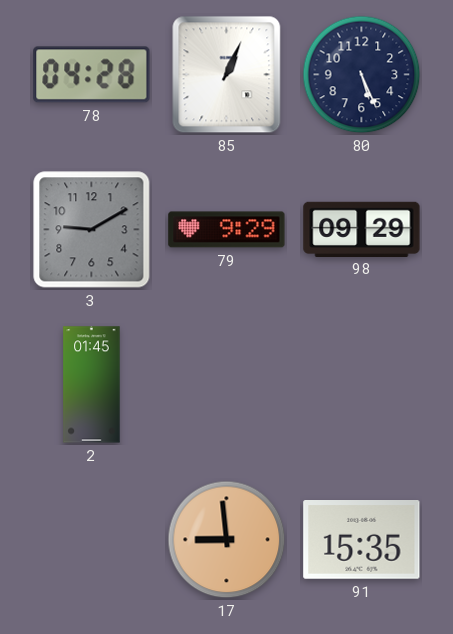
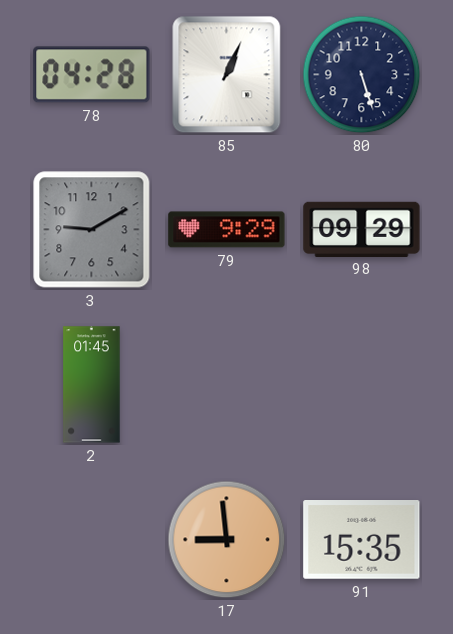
80: 5:26 -> 5:27
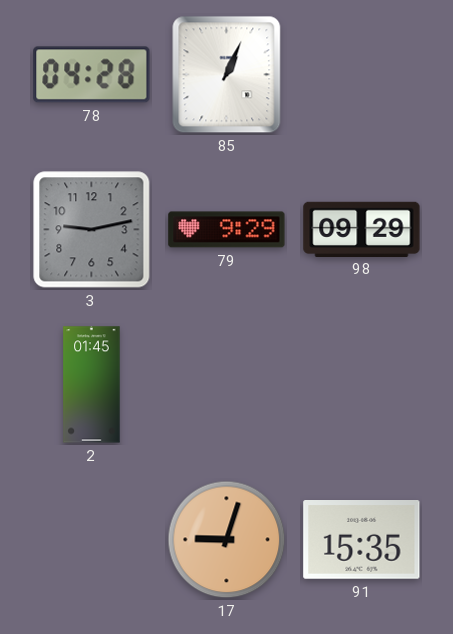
80: 5:27 -> none
3: 9:10 -> 9:13
17: 8:59 -> 9:03
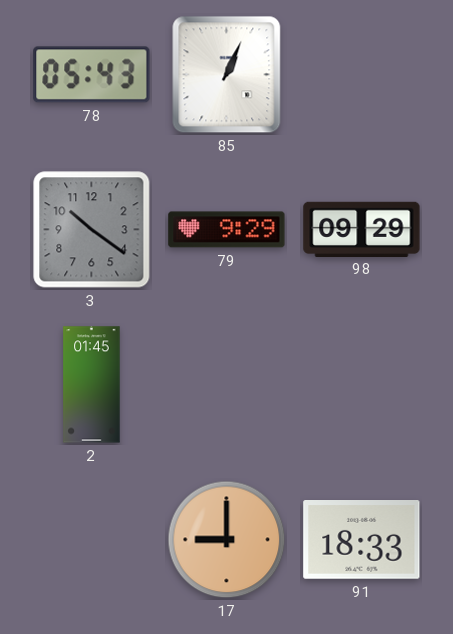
78: 04:28 -> 05:43
3: 9:13 -> 10:21
17: 9:03 -> 9:00
91: 15:35 -> 18:33
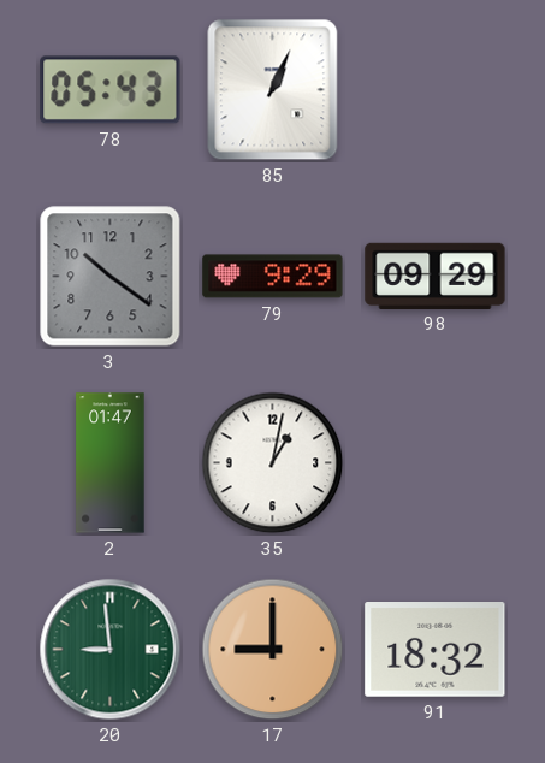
2: 01:45 -> 01:47
35: none -> 1:02
20: none -> 8:59
91: 18:33 -> 18:32
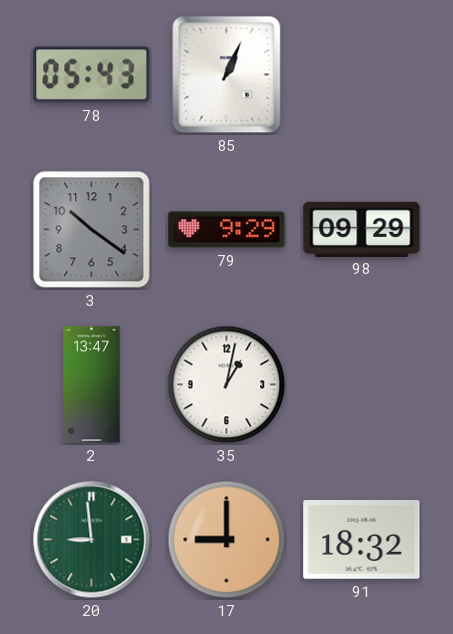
2: 01:47 -> 13:47
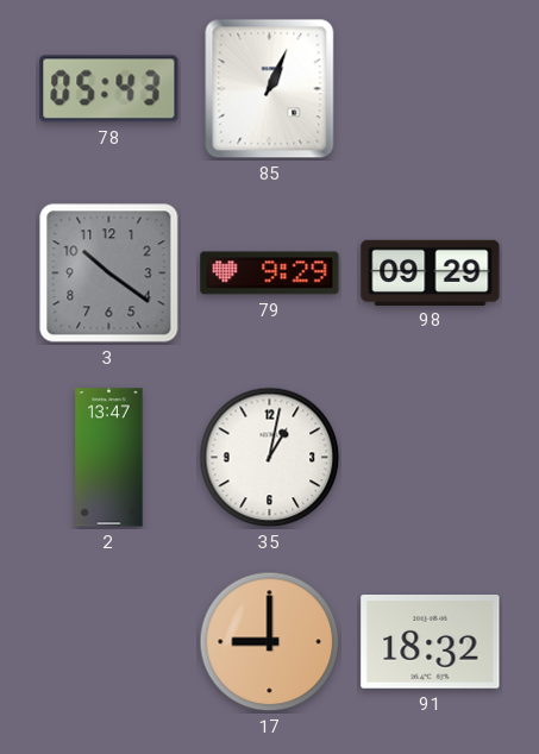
20: 8:59 -> none
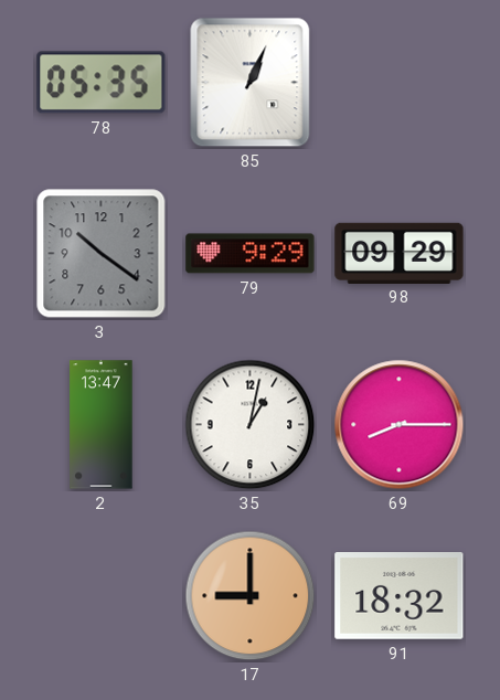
78: 05:43 -> 05:35
69: none -> 8:15
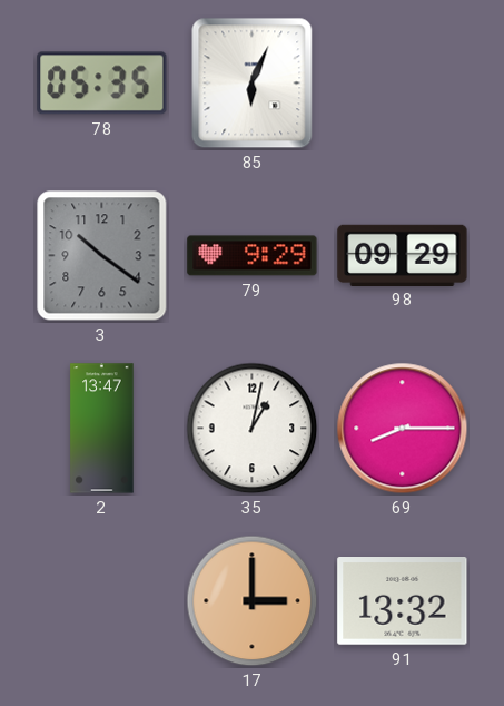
85: 1:04 -> 6:04
17: 9:00 -> 3:00
91: 18:32 -> 13:32
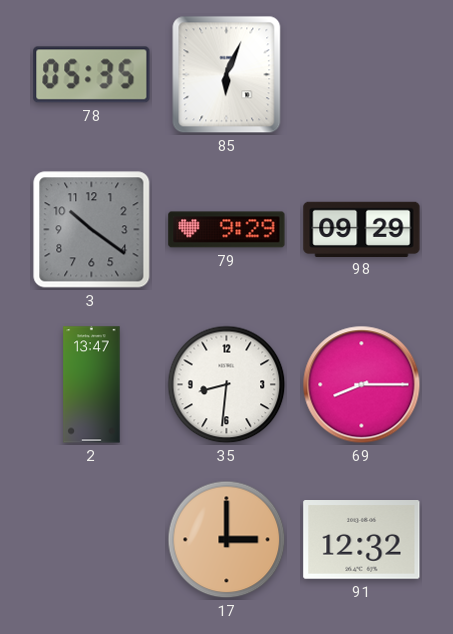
35: 1:02 -> 8:31
91: 13:32 -> 12:32
